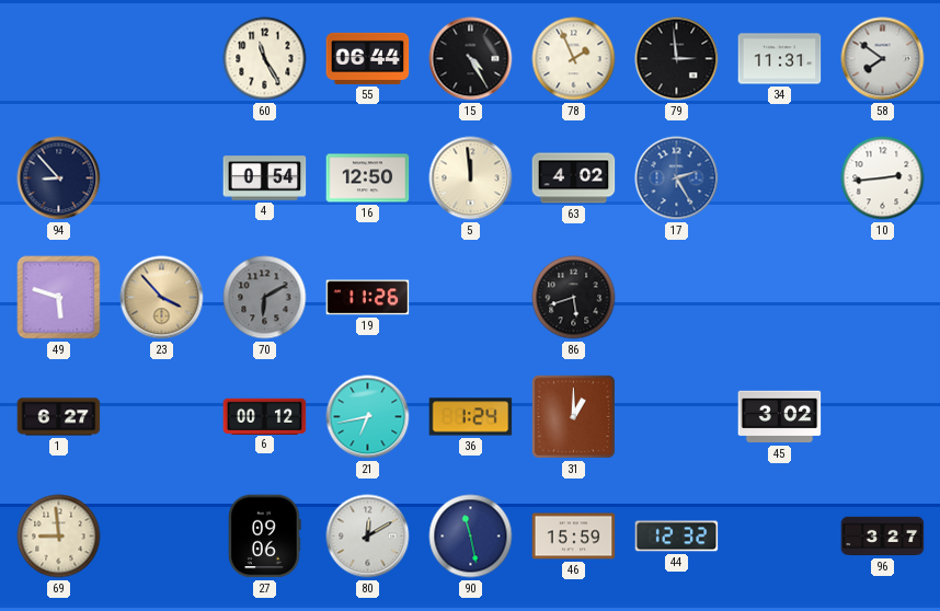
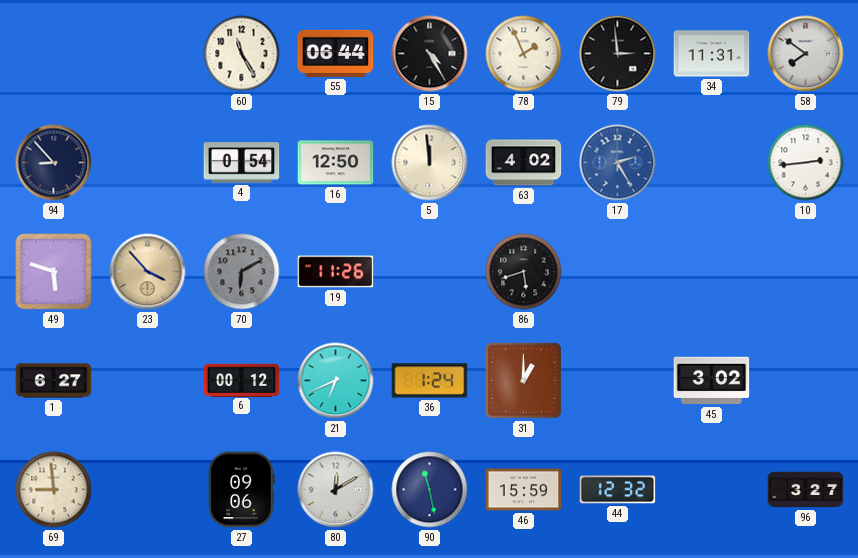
21: 6:43 -> 6:41
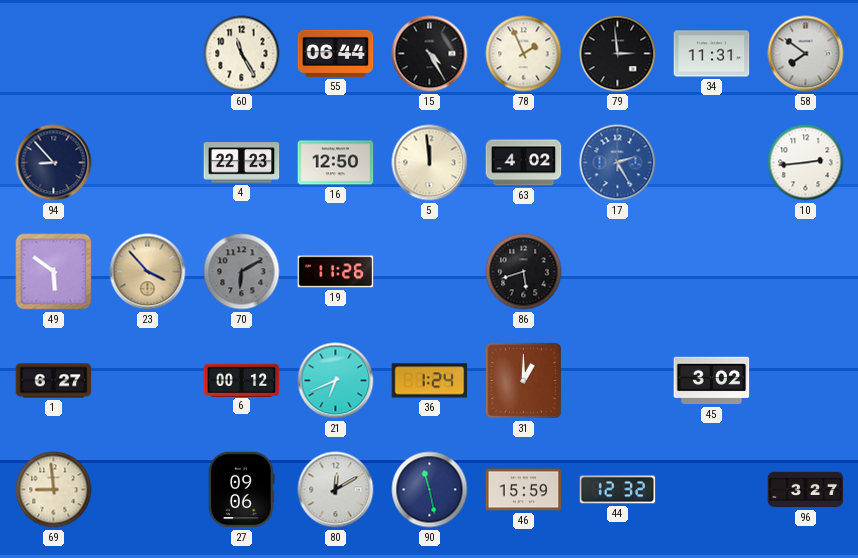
4: 0:54 -> 22:23
49: 5:48 -> 5:51
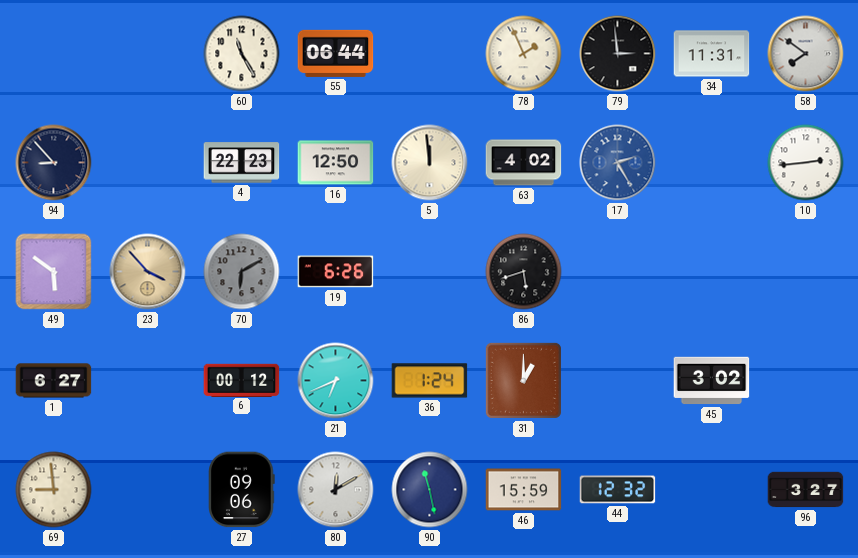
15: 4:25 -> none
19: 11:26 -> 6:26
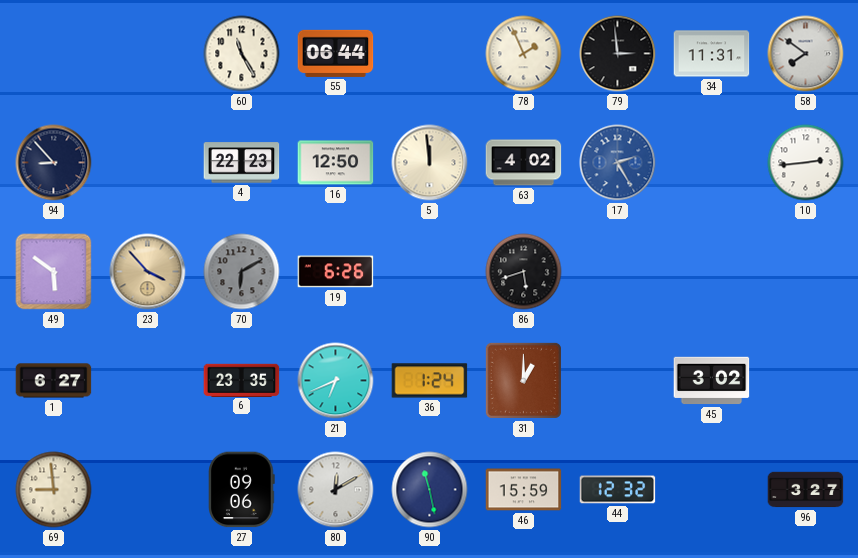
6: 00:12 -> 23:35
